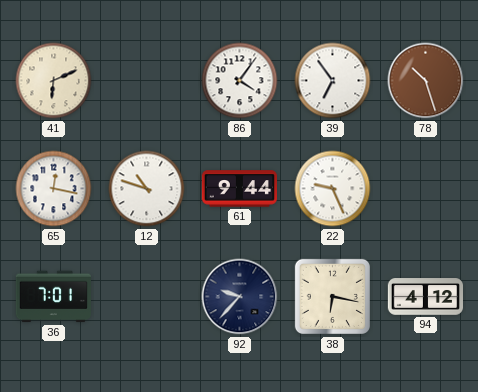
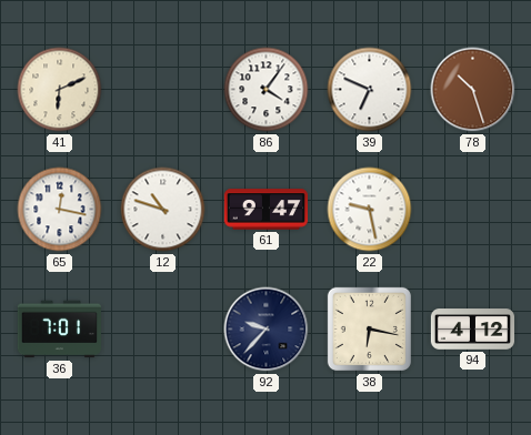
39: 6:54 -> 6:49
61: 9:44 -> 9:47
22: 9:26 -> 9:28
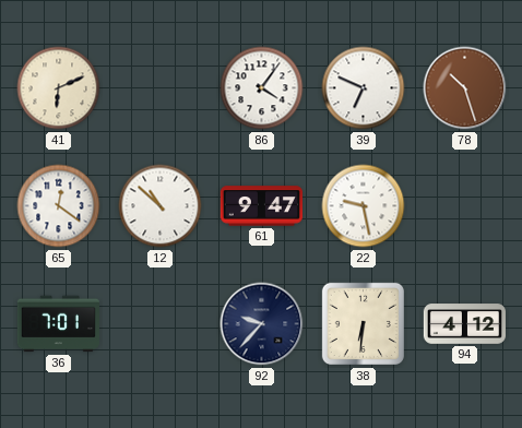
65: 12:17 -> 12:21
12: 10:48 -> 10:52
38: 6:17 -> 6:31
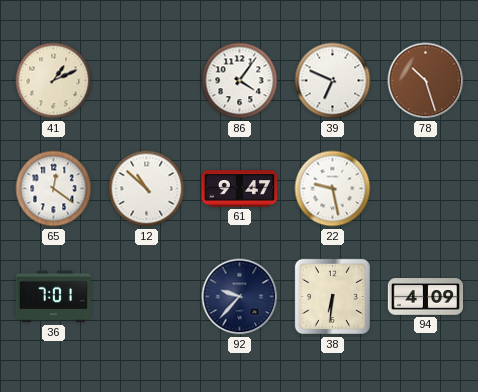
41: 6:11 -> 1:11
94: 4:12 -> 4:09
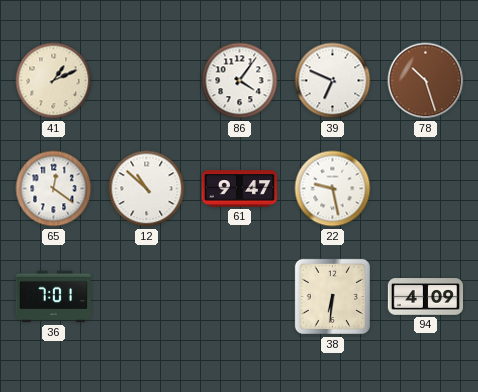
92: 9:37 -> none
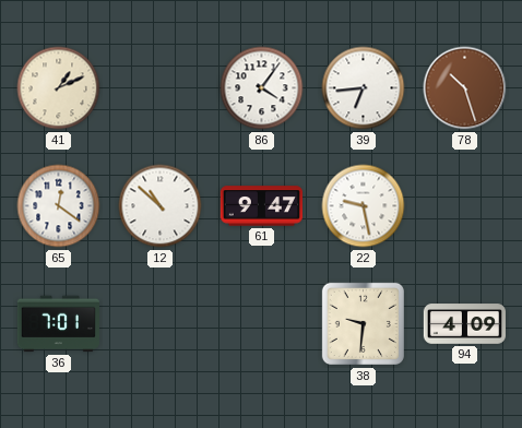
39: 6:49 -> 6:44
38: 6:31 -> 9:31
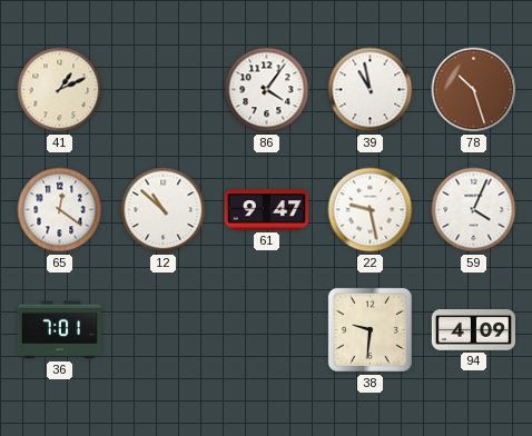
39: 6:44 -> 10:58
59: none -> 4:04
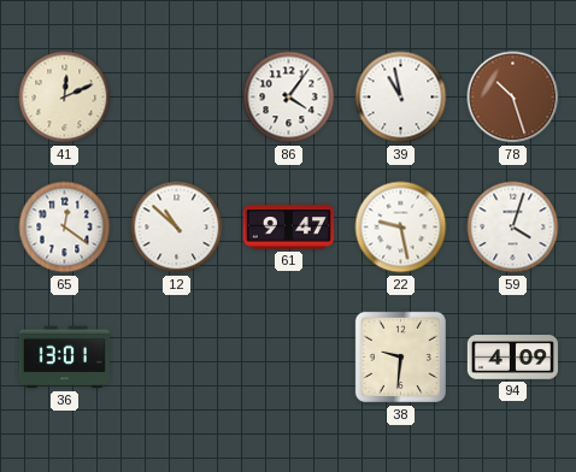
41: 1:11 -> 12:11
59: 4:04 -> 4:03
36: 7:01 -> 13:01
